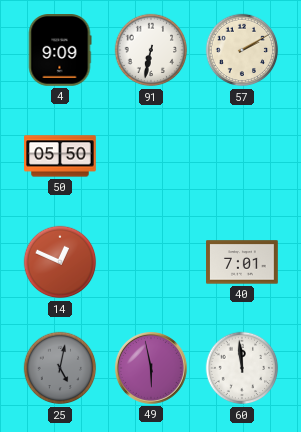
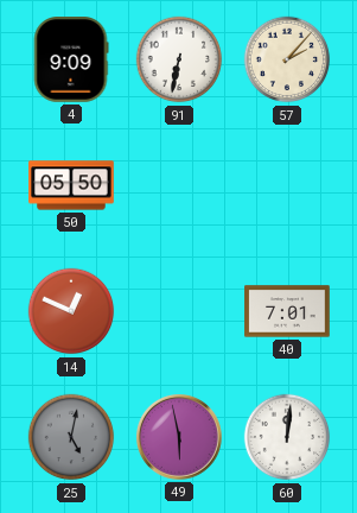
57: 2:10 -> 2:07
60: 11:59 -> 12:01
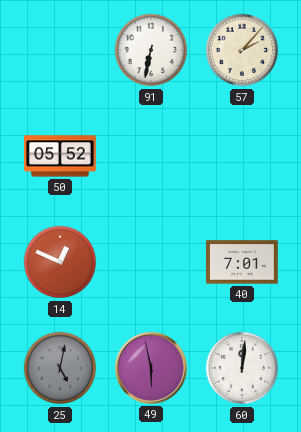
4: 9:09 -> none
50: 05:50 -> 05:52
